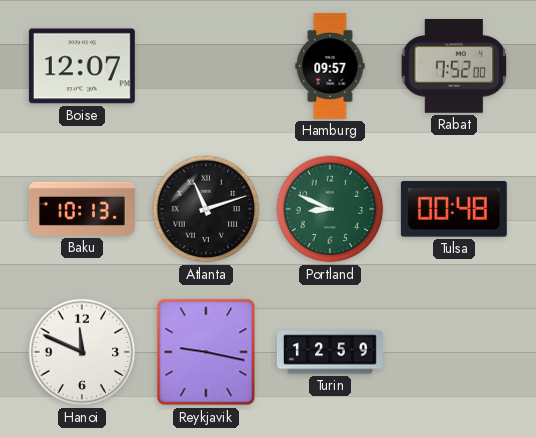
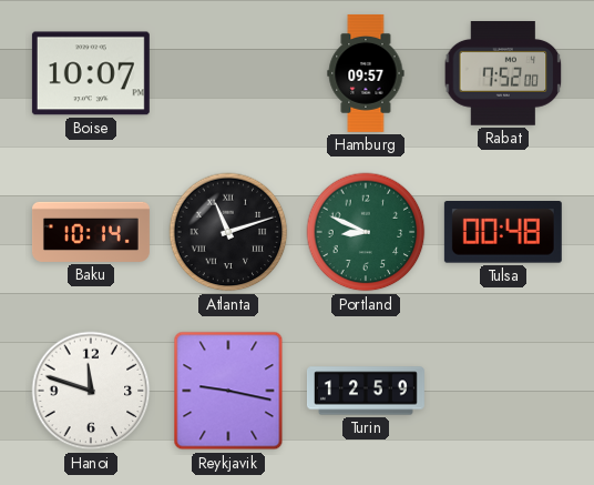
Boise: 12:07 -> 10:07
Baku: 10:13 -> 10:14
Hanoi: 11:49 -> 11:48
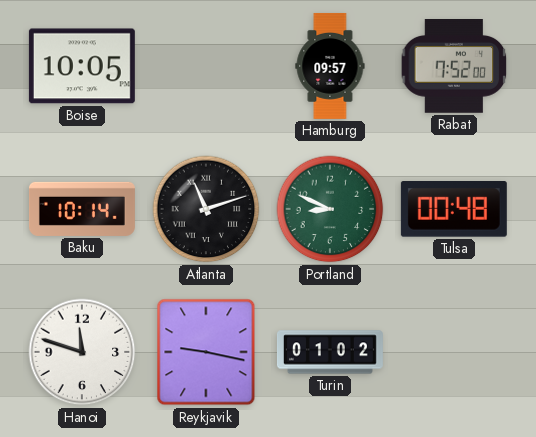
Boise: 10:07 -> 10:05
Turin: 12:59 -> 01:02
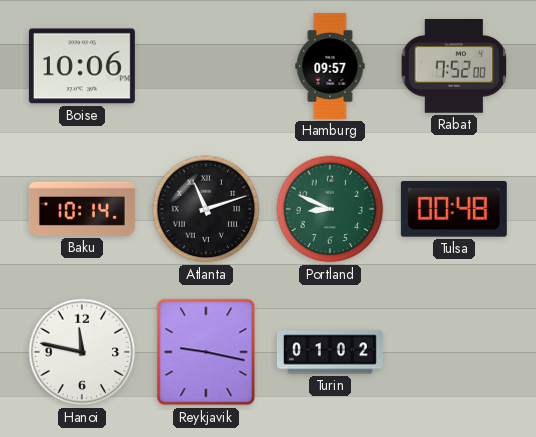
Boise: 10:05 -> 10:06
Hanoi: 11:48 -> 11:47
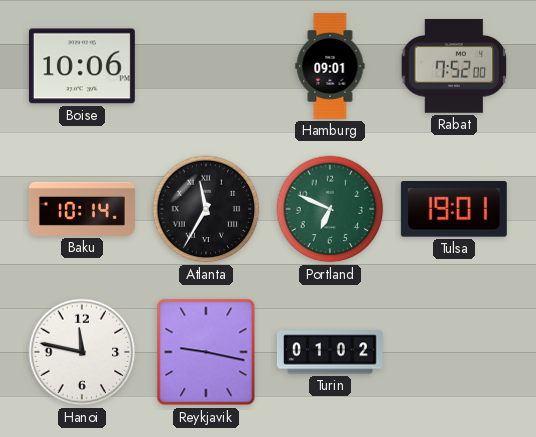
Hamburg: 09:57 -> 09:01
Atlanta: 11:12 -> 11:35
Portland: 8:49 -> 6:49
Tulsa: 00:48 -> 19:01
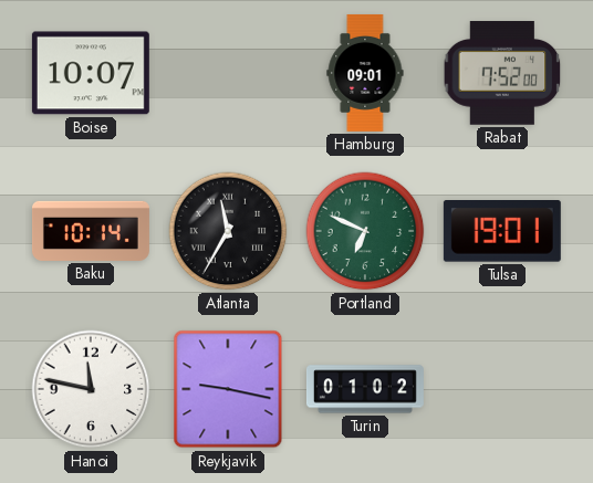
Boise: 10:06 -> 10:07
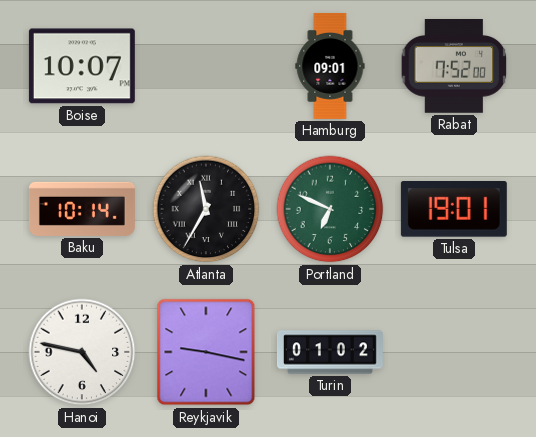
Hanoi: 11:47 -> 4:47
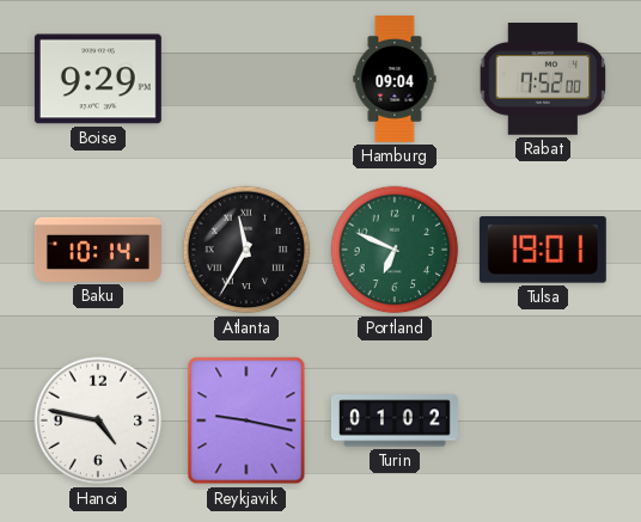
Boise: 10:07 -> 9:29
Hamburg: 09:01 -> 09:04
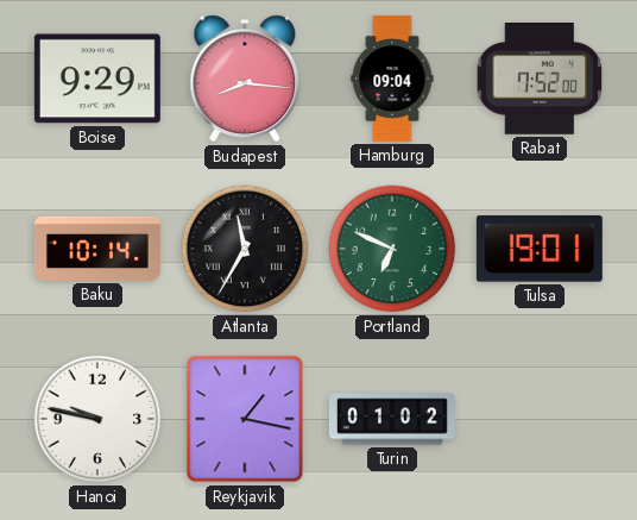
Budapest: none -> 8:16
Hanoi: 4:47 -> 9:47
Reykjavik: 9:17 -> 1:17
